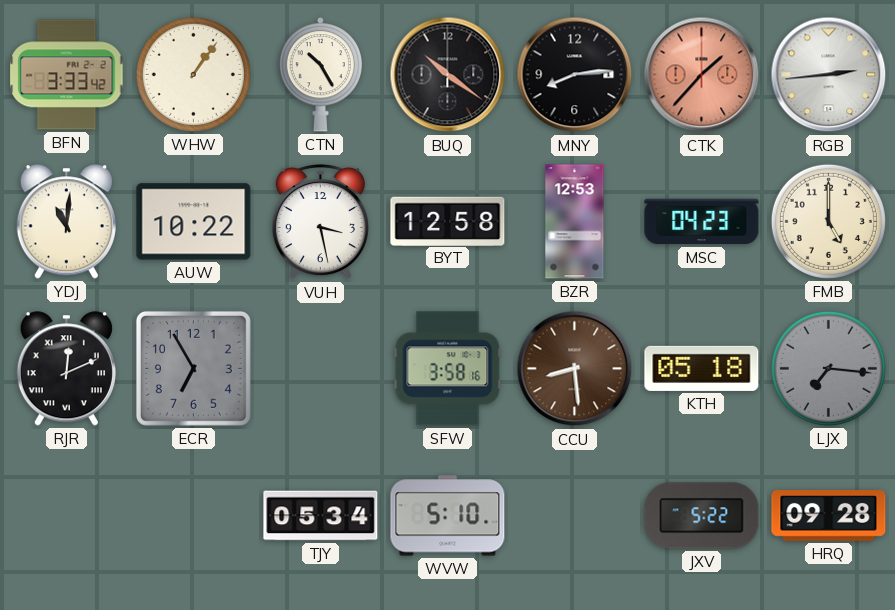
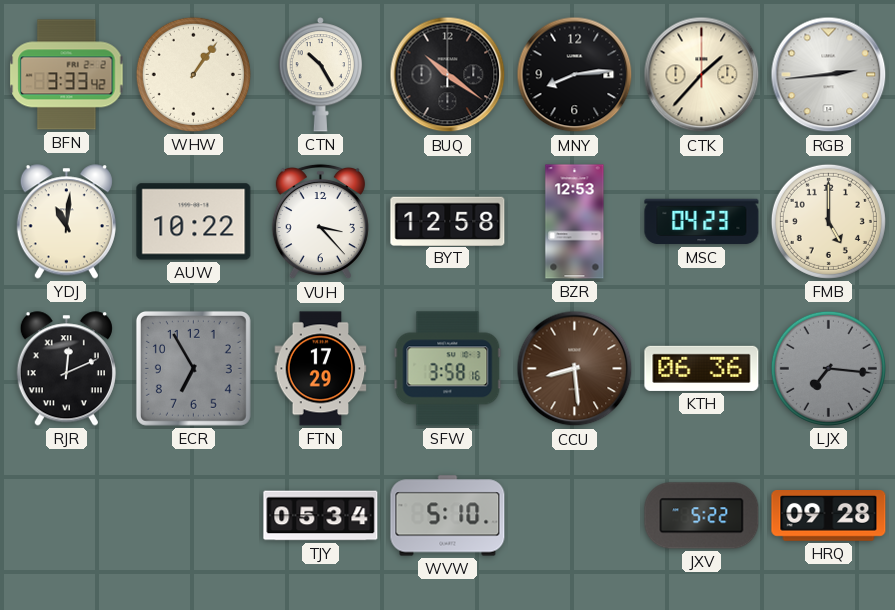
CTK dial: salmon -> cream
VUH: 3:28 -> 3:23
FTN: none -> 17:29
KTH: 05:18 -> 06:36
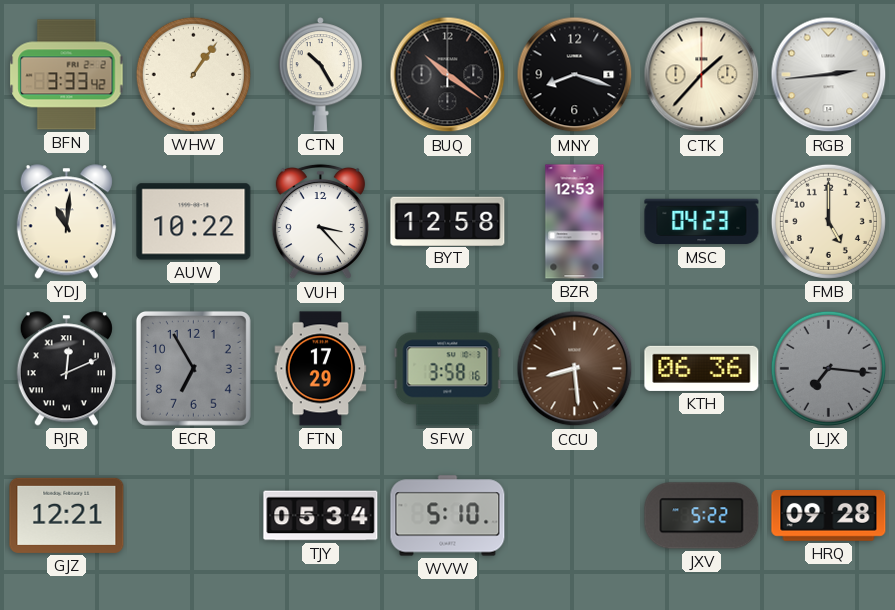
MNY: 8:14 -> 8:18
GJZ: none -> 12:21
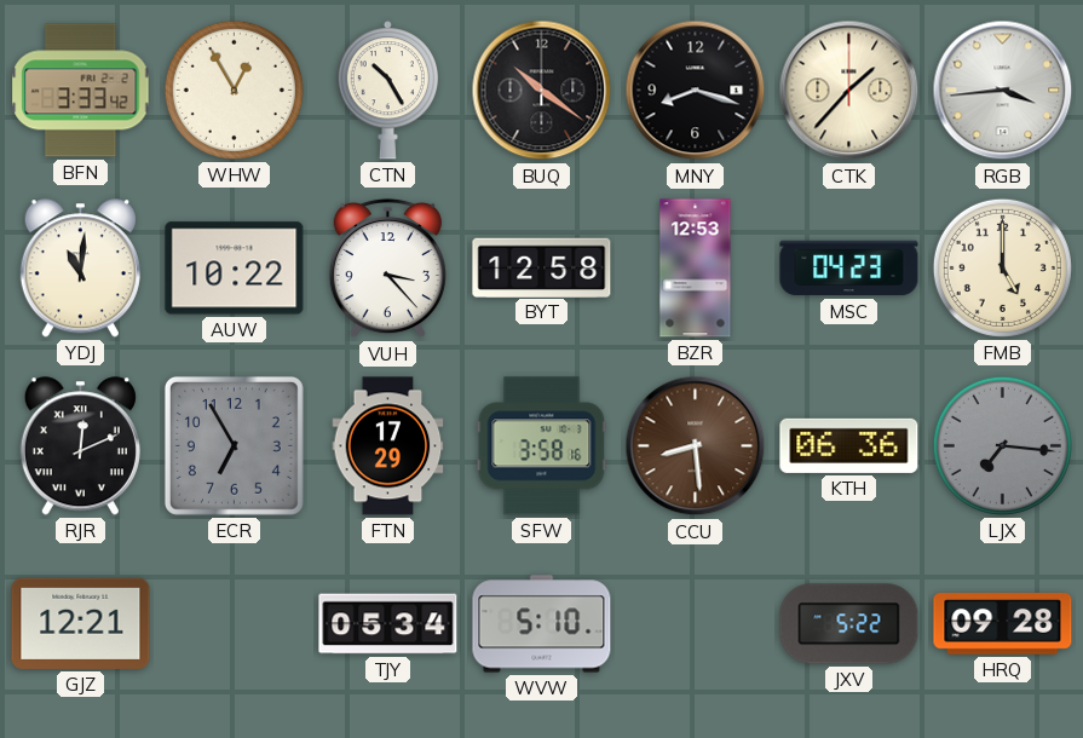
WHW: 1:06 -> 12:55
RGB: 2:44 -> 3:44
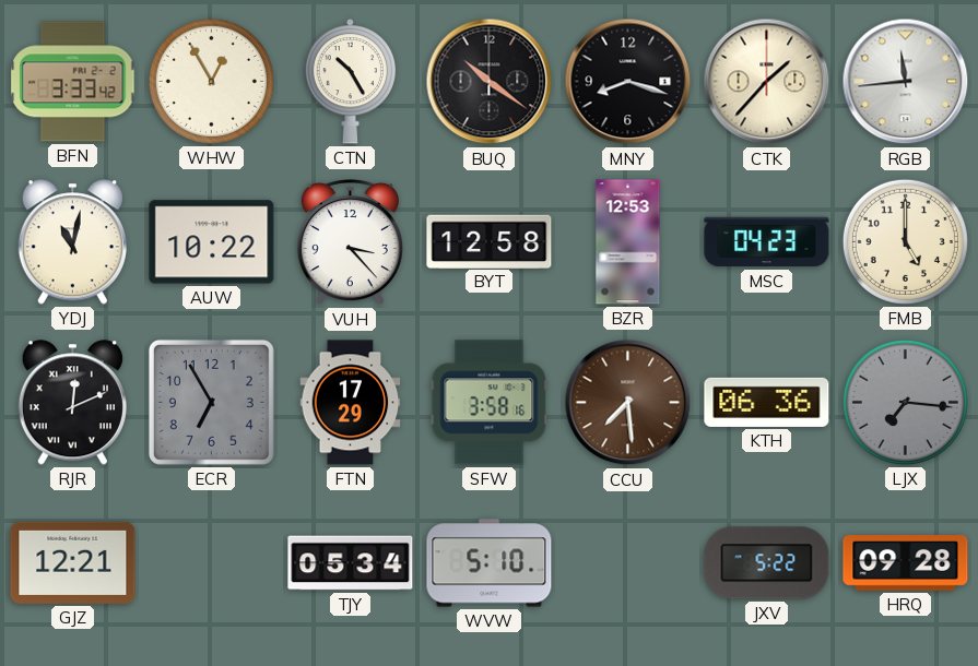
RGB: 3:44 -> 11:44
YDJ: 11:01 -> 11:02
CCU: 8:29 -> 7:29
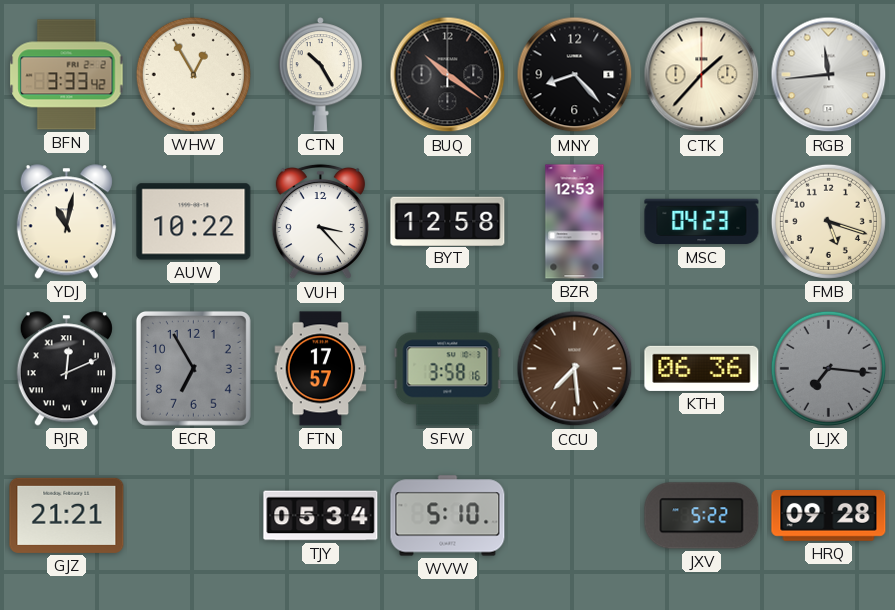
MNY: 8:18 -> 8:23
FMB: 5:00 -> 5:18
FTN: 17:29 -> 17:57
GJZ: 12:21 -> 21:21
